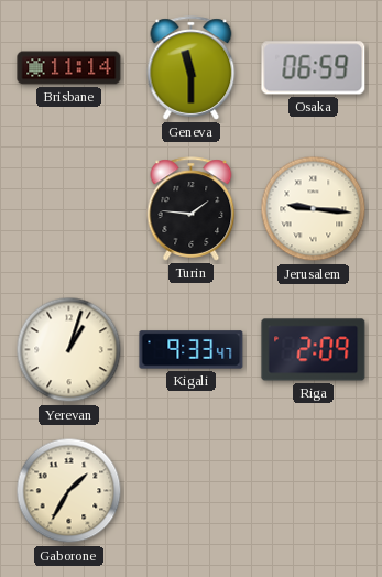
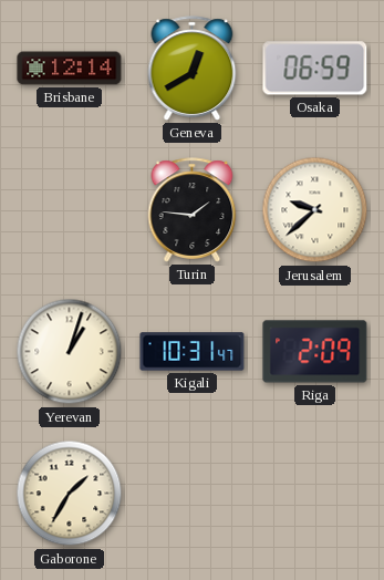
Brisbane: 11:14 -> 12:14
Geneva: 11:30 -> 12:40
Jerusalem: 9:16 -> 9:38
Kigali: 9:33 -> 10:31
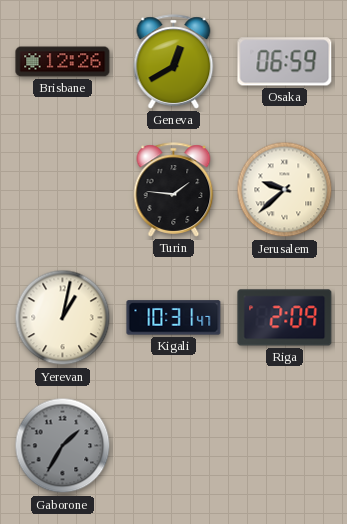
Brisbane: 12:14 -> 12:26
Yerevan: 1:03 -> 1:02
Gaborone dial: cream -> grey
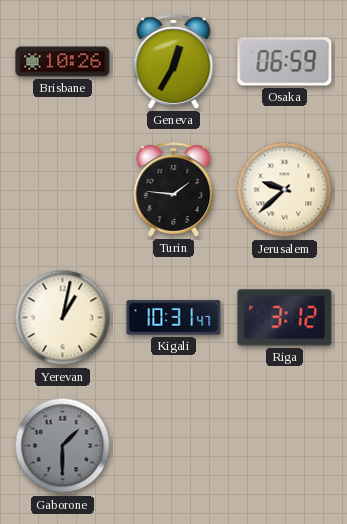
Brisbane: 12:26 -> 10:26
Geneva: 12:40 -> 12:35
Riga: 2:09 -> 3:12
Gaborone: 1:35 -> 1:30
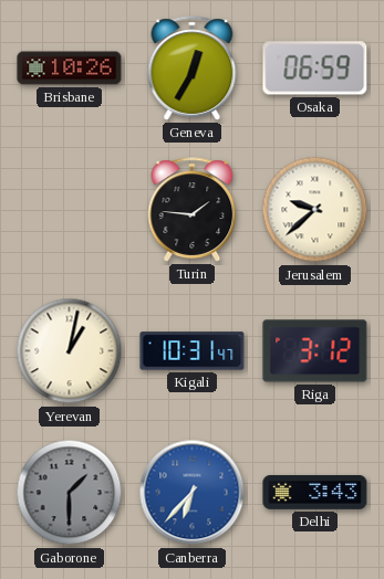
Canberra: none -> 6:37
Delhi: none -> 3:43
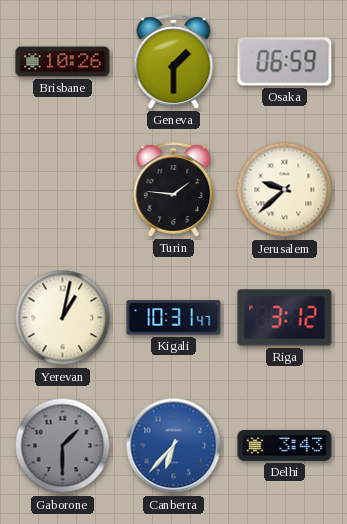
Geneva: 12:35 -> 1:30
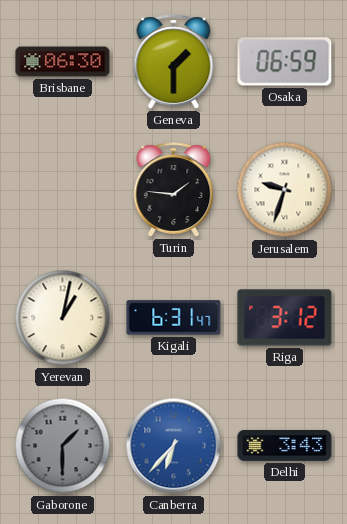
Brisbane: 10:26 -> 06:30
Jerusalem: 9:38 -> 9:33
Kigali: 10:31 -> 6:31
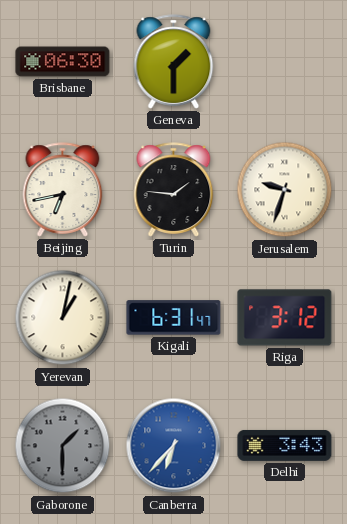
Osaka: 06:59 -> none
Beijing: none -> 6:43
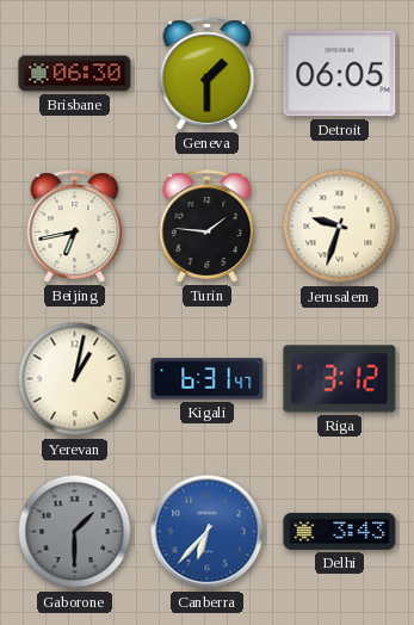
Detroit: none -> 06:05
